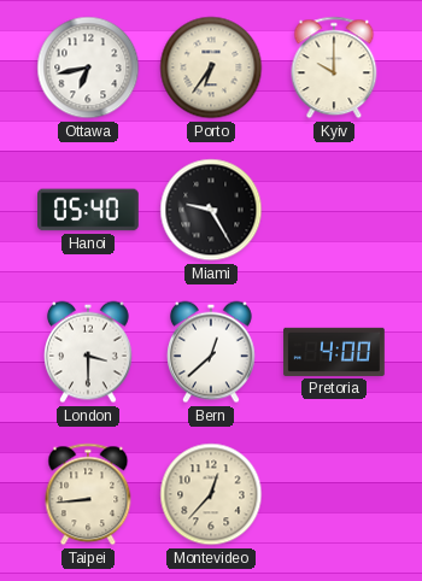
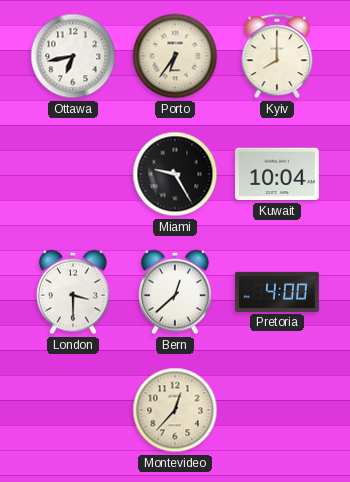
Kyiv: 10:00 -> 8:00
Hanoi: 05:40 -> none
Kuwait: none -> 10:04
Taipei: 8:44 -> none
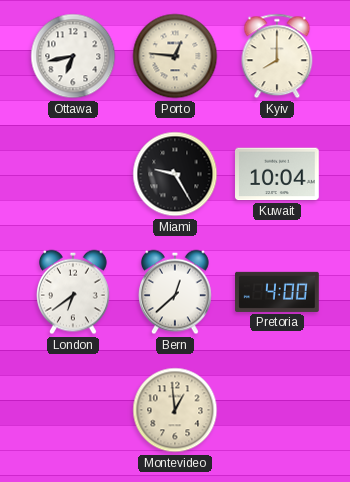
Porto: 6:36 -> 12:46
London: 3:30 -> 6:39
Montevideo: 12:37 -> 12:59
